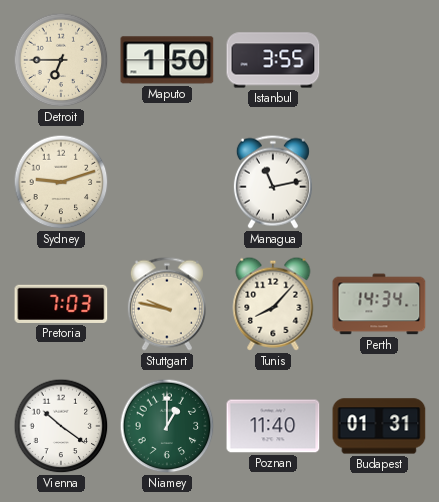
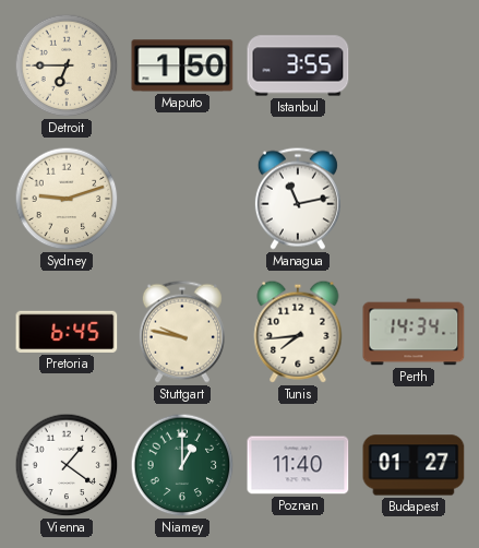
Pretoria: 7:03 -> 6:45
Tunis: 8:07 -> 7:44
Vienna: 10:21 -> 1:21
Budapest: 01:31 -> 01:27
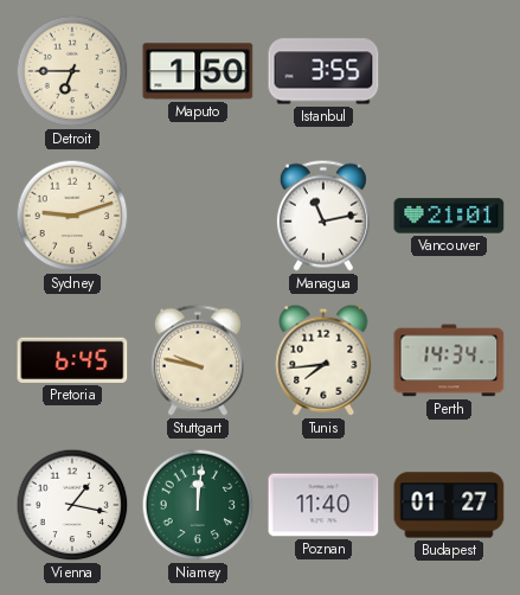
Vancouver: none -> 21:01
Vienna: 1:21 -> 1:17
Niamey: 1:00 -> 12:01
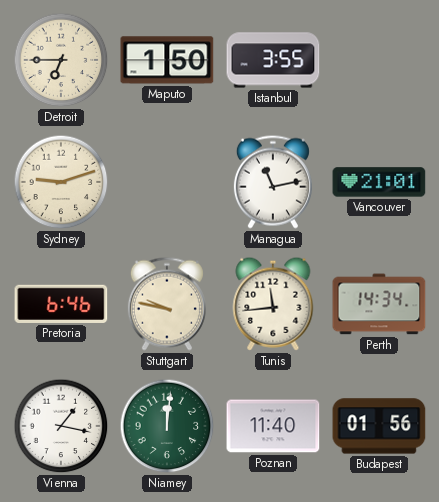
Pretoria: 6:45 -> 6:46
Tunis: 7:44 -> 11:44
Budapest: 01:27 -> 01:56
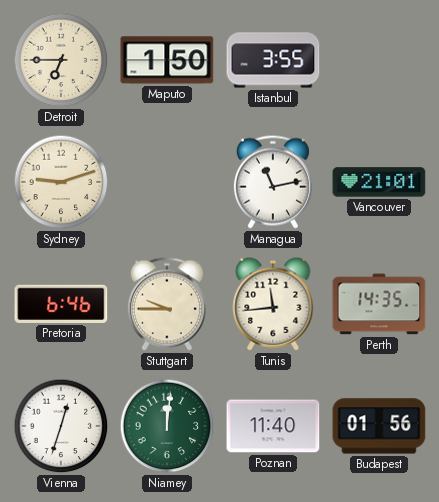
Stuttgart: 9:47 -> 9:45
Perth: 14:34 -> 14:35
Vienna: 1:17 -> 12:33
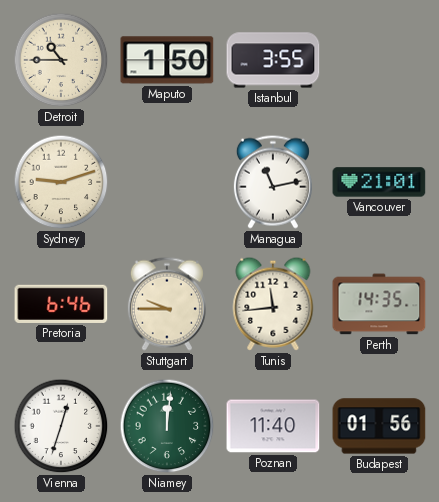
Detroit: 6:45 -> 10:45
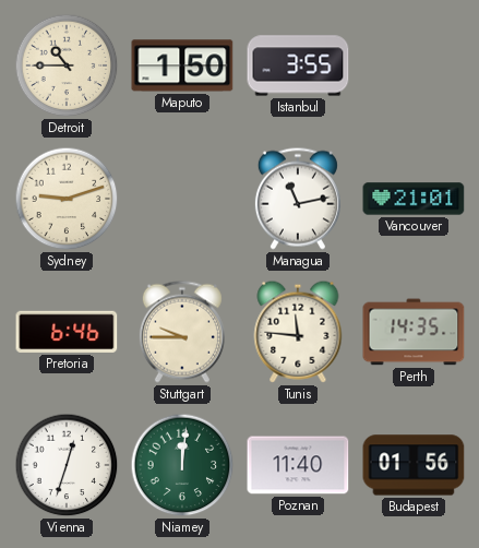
Tunis: 11:44 -> 11:46
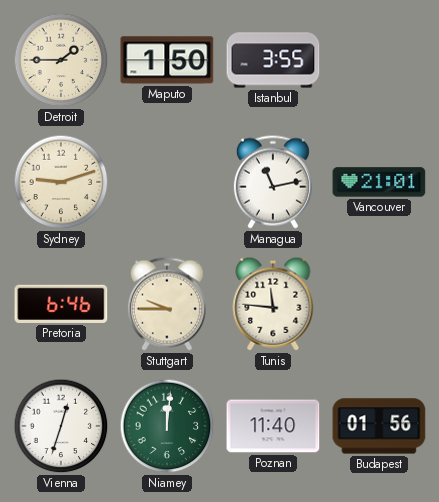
Detroit: 10:45 -> 1:45
Perth: 14:35 -> none
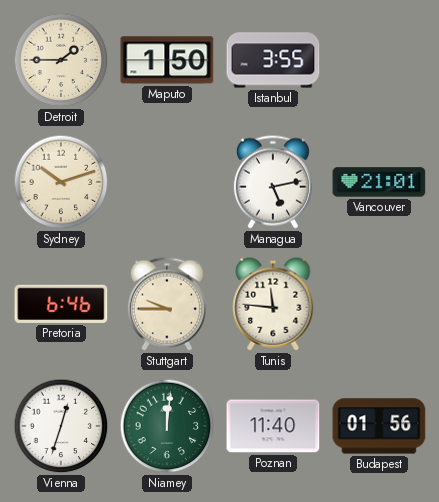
Sydney: 9:12 -> 10:12
Managua: 11:13 -> 5:13
